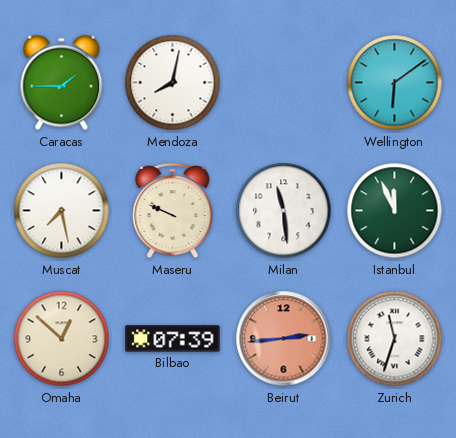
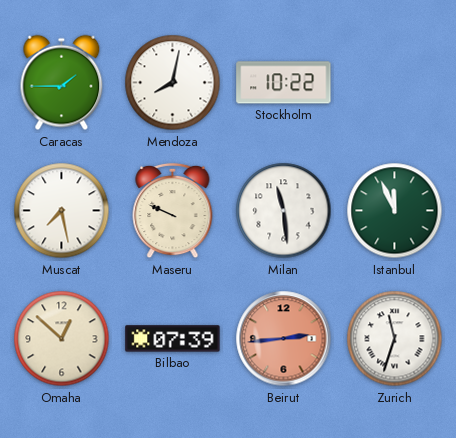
Stockholm: none -> 10:22
Wellington: 6:09 -> none
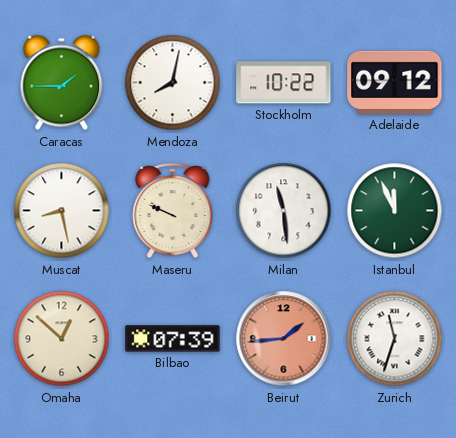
Adelaide: none -> 09:12
Muscat: 7:28 -> 8:28
Beirut: 2:44 -> 1:44
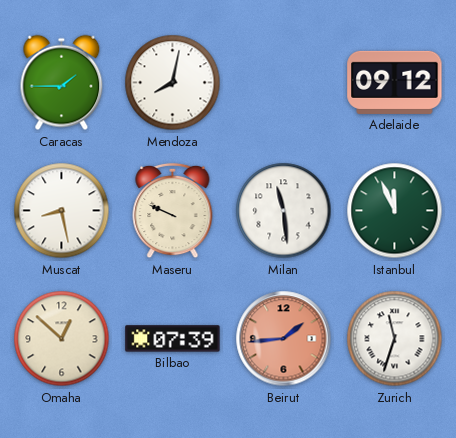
Stockholm: 10:22 -> none
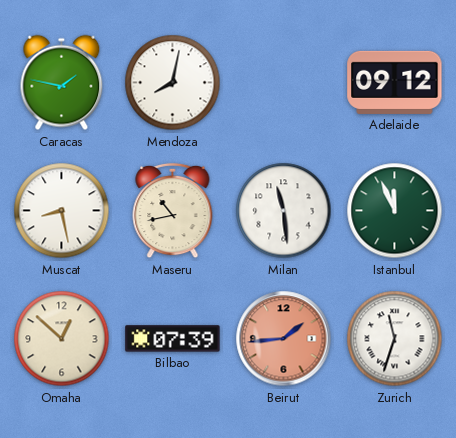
Caracas: 1:45 -> 1:47
Maseru: 9:49 -> 10:43
